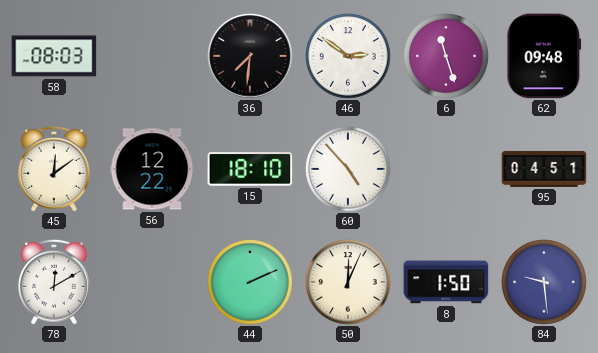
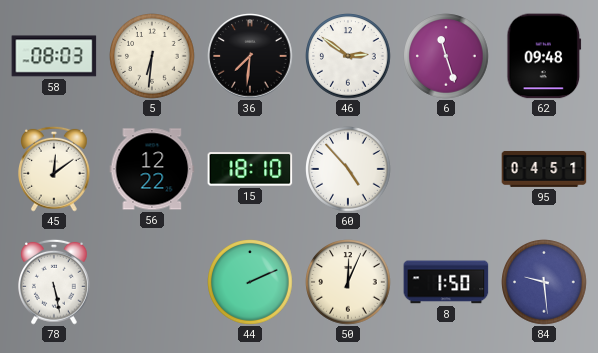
5: none -> 6:31
78: 12:10 -> 5:28
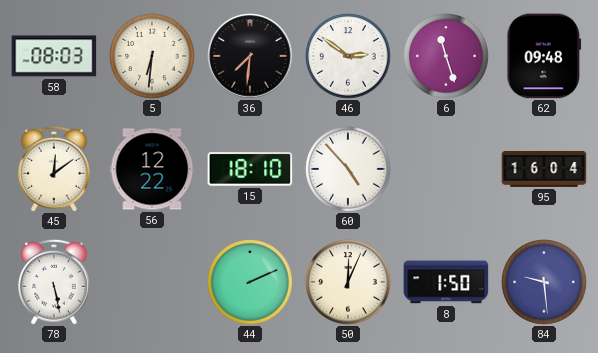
95: 04:51 -> 16:04
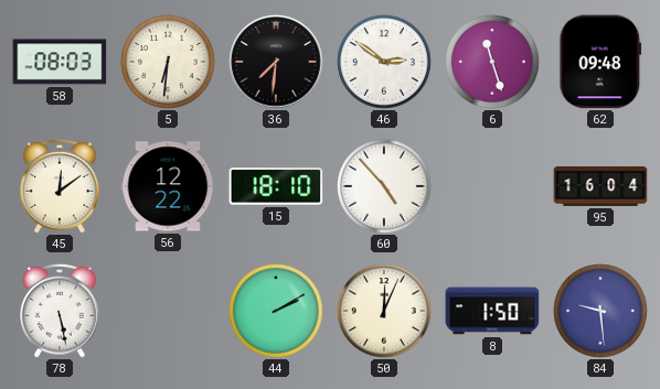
44: 2:11 -> 2:10
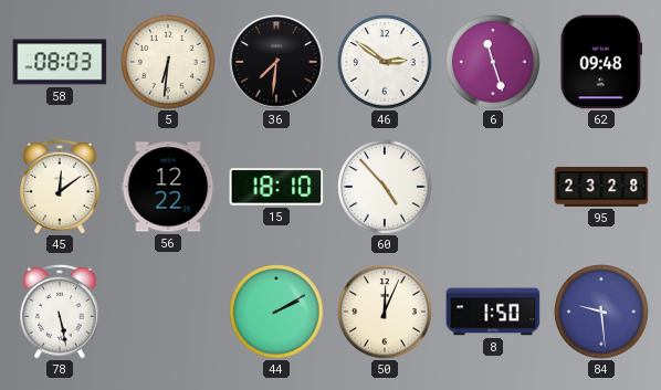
95: 16:04 -> 23:28
